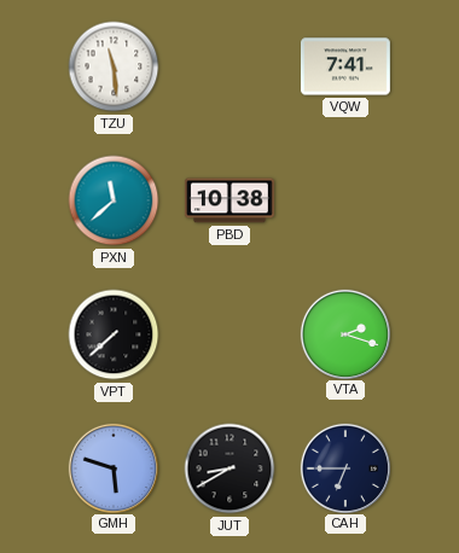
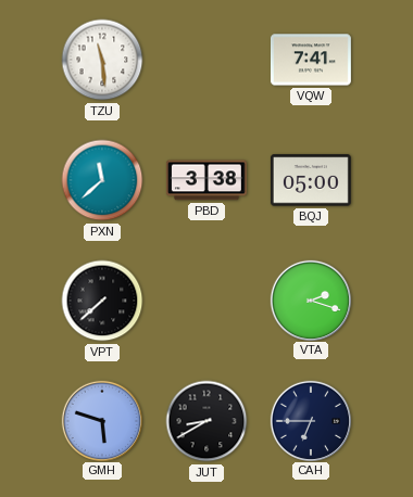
PBD: 10:38 -> 3:38
BQJ: none -> 05:00
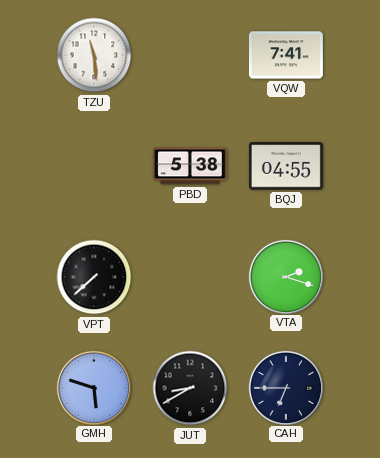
PXN: 11:38 -> none
PBD: 3:38 -> 5:38
BQJ: 05:00 -> 04:55
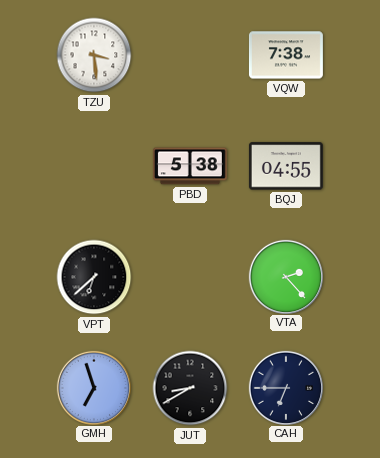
TZU: 11:29 -> 3:29
VQW: 7:41 -> 7:38
VPT: 7:38 -> 6:38
VTA: 2:18 -> 2:23
GMH: 5:48 -> 6:57
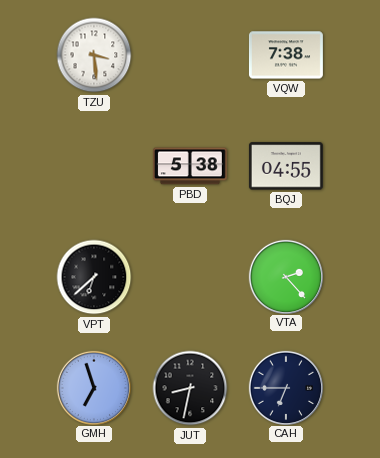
JUT: 8:40 -> 8:32
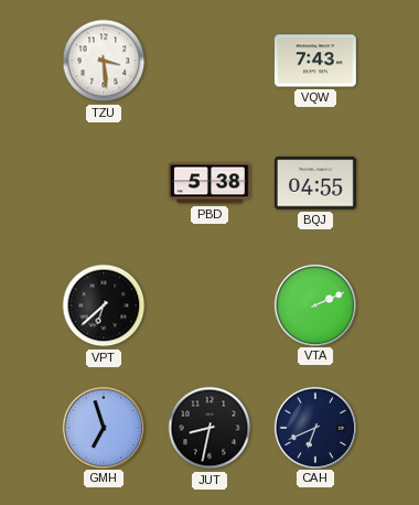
VQW: 7:38 -> 7:43
VTA: 2:23 -> 2:11
CAH: 6:45 -> 6:41
